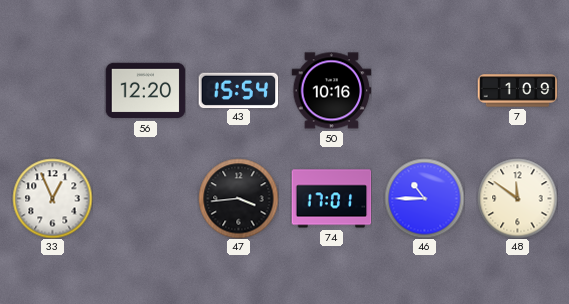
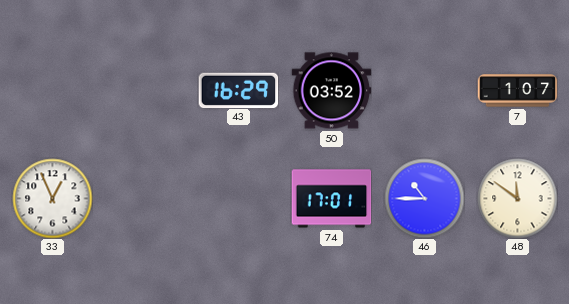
56: 12:20 -> none
43: 15:54 -> 16:29
50: 10:16 -> 03:52
7: 1:09 -> 1:07
47: 3:44 -> none
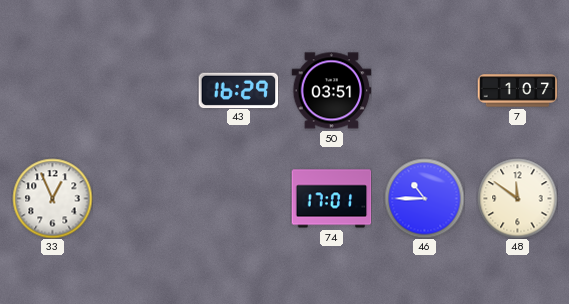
50: 03:52 -> 03:51
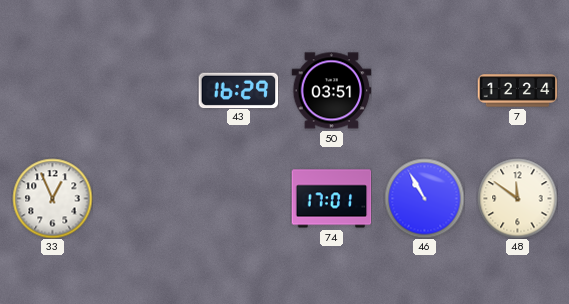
7: 1:07 -> 12:24
46: 10:45 -> 10:55
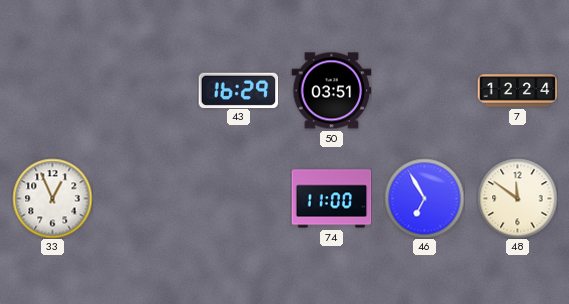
74: 17:01 -> 11:00
46: 10:55 -> 6:55
